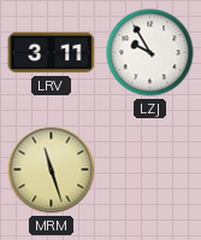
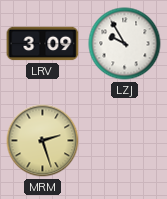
LRV: 3:11 -> 3:09
MRM: 11:27 -> 2:27
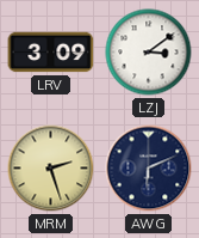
LZJ: 9:55 -> 3:09
AWG: none -> 6:11
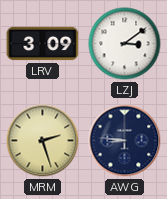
AWG: 6:11 -> 8:46
